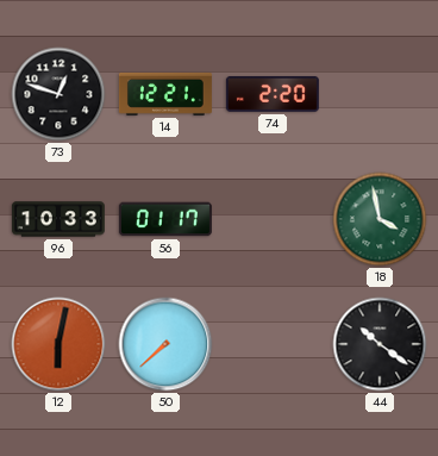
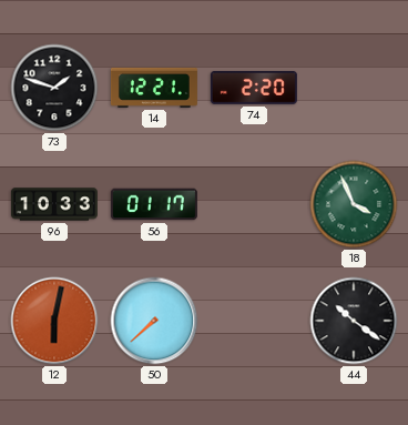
73: 12:48 -> 1:48
18: 3:58 -> 3:56
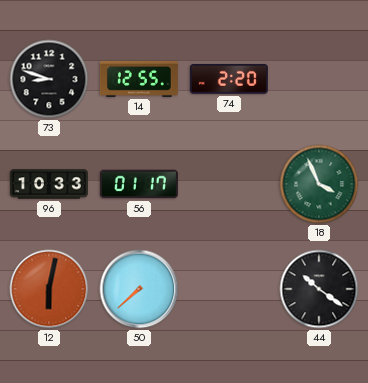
73: 1:48 -> 8:48
14: 12:21 -> 12:55
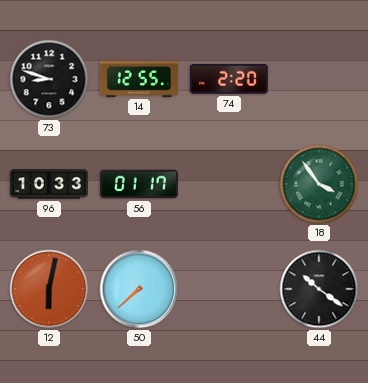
18: 3:56 -> 3:54
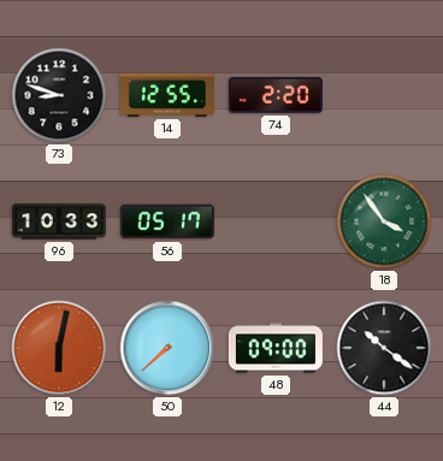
56: 01:17 -> 05:17
48: none -> 09:00
